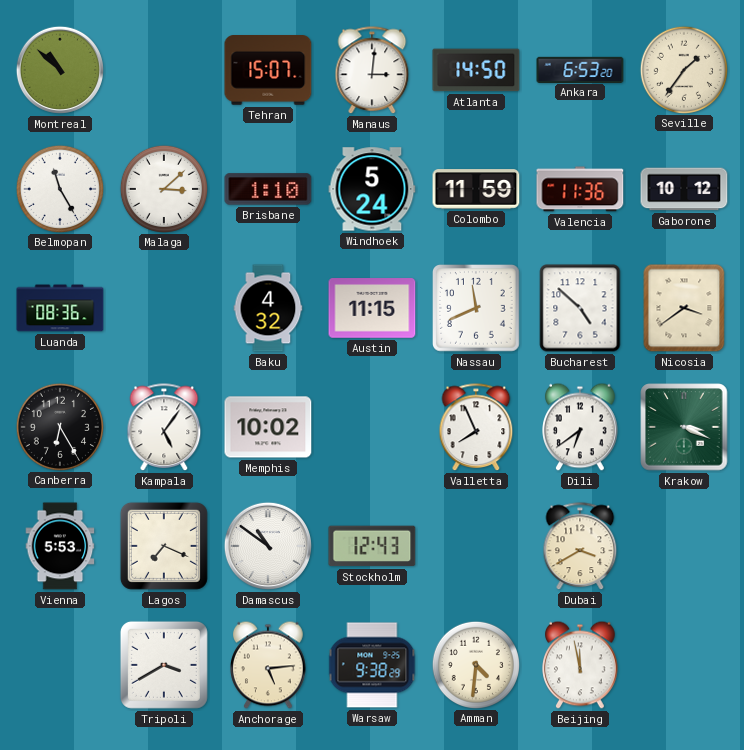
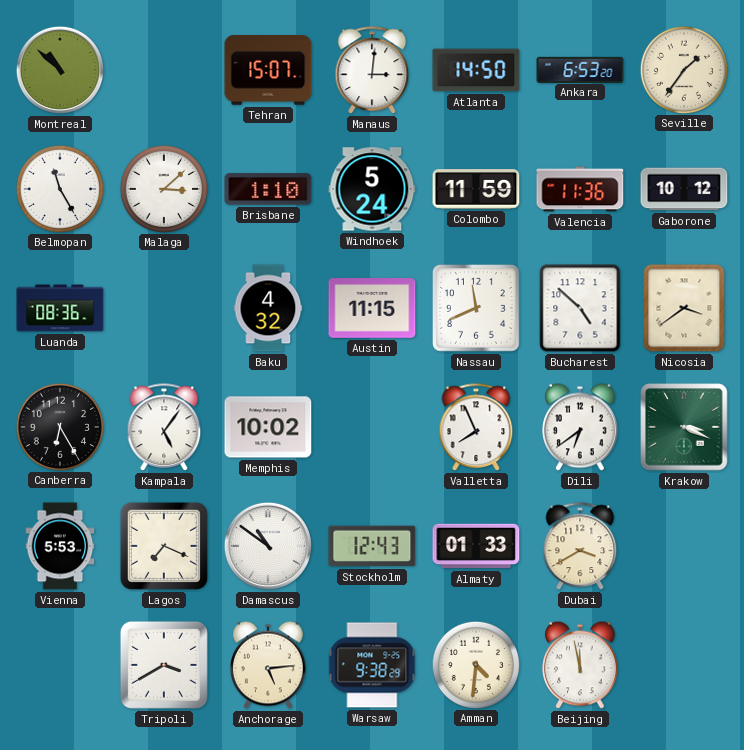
Almaty: none -> 01:33
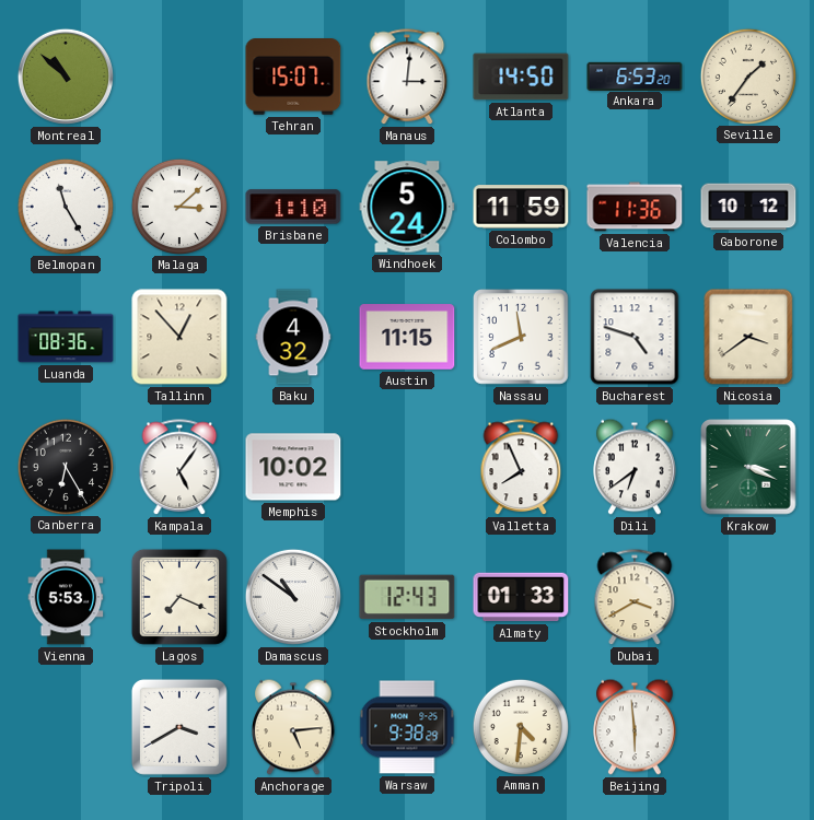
Tallinn: none -> 12:53
Bucharest: 4:52 -> 4:48
Beijing: 11:58 -> 5:59
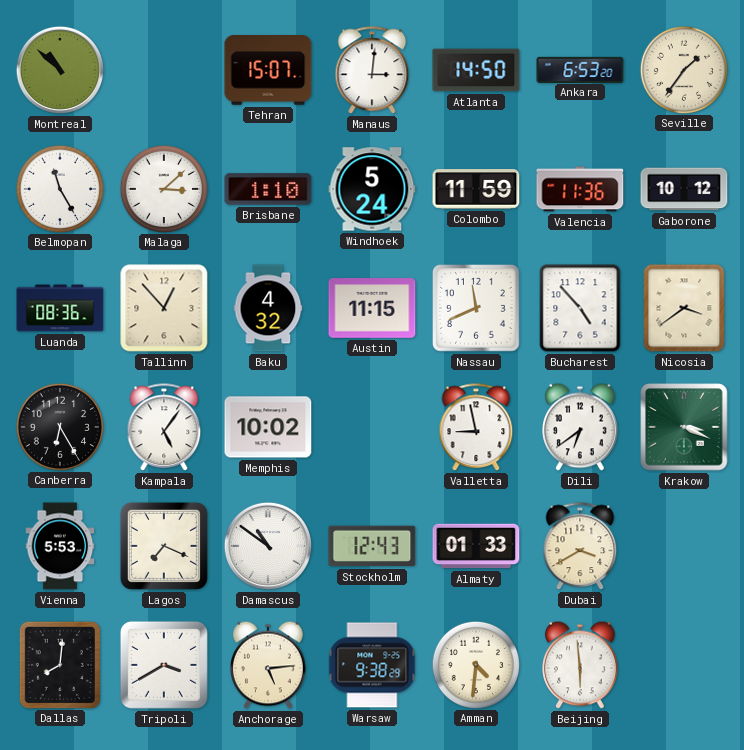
Bucharest: 4:48 -> 4:53
Valletta: 7:56 -> 8:58
Dallas: none -> 8:01
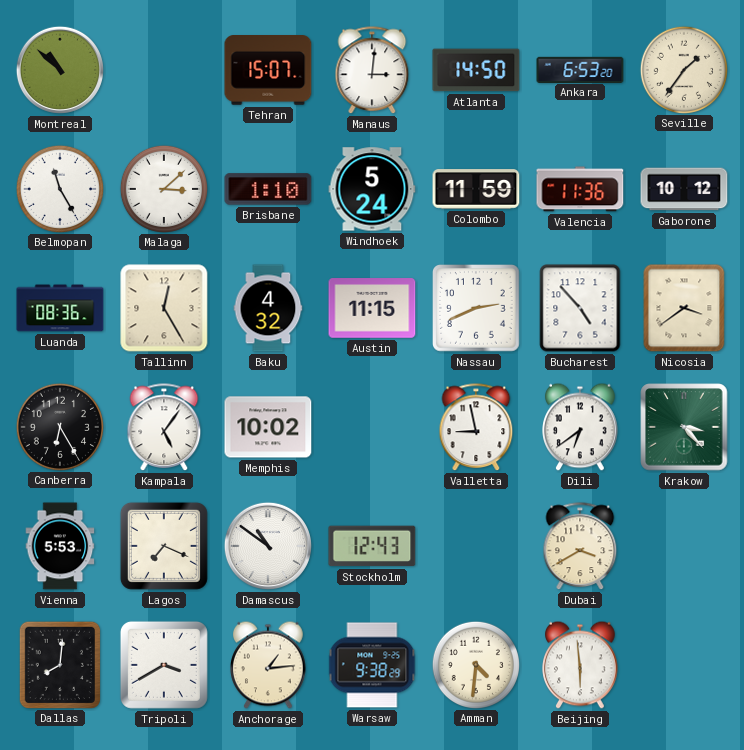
Tallinn: 12:53 -> 12:25
Nassau: 11:41 -> 2:41
Krakow: 3:19 -> 3:23
Almaty: 01:33 -> none
Anchorage: 5:14 -> 1:14
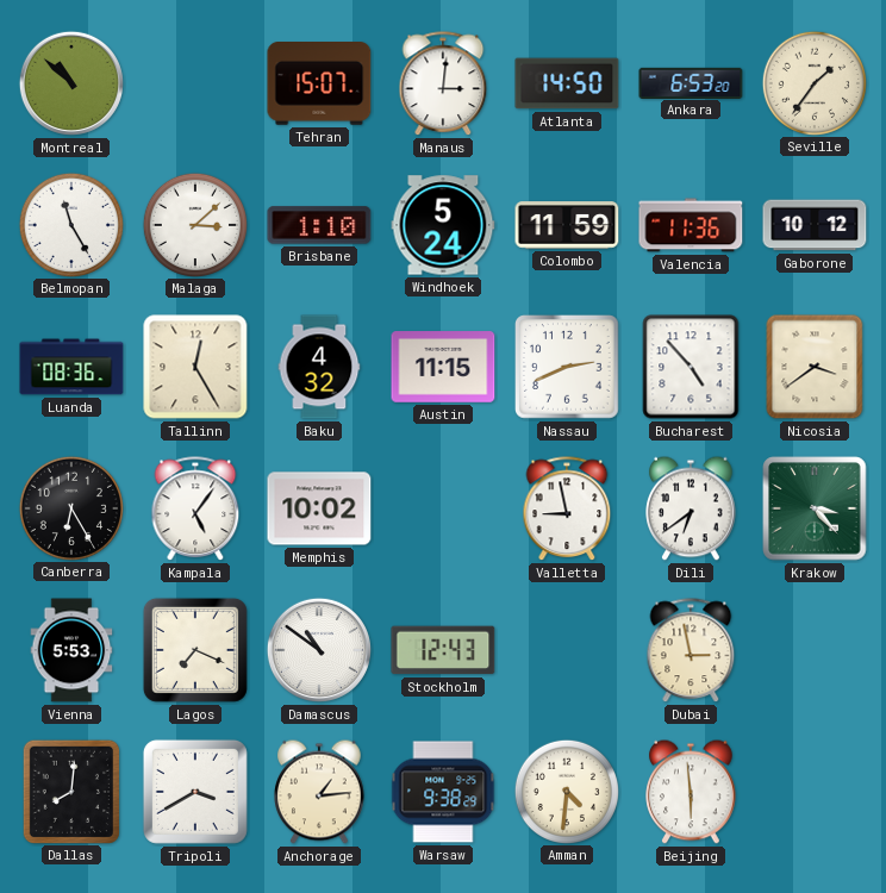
Dubai: 3:40 -> 2:58
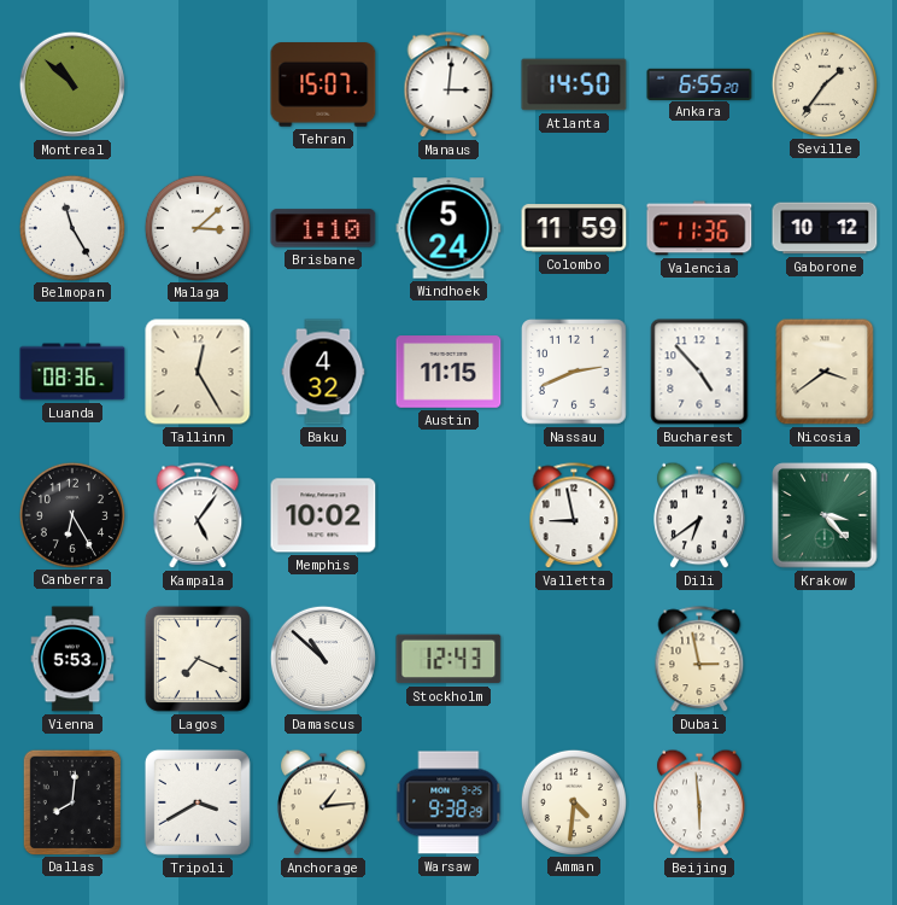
Ankara: 6:53 -> 6:55
Damascus: 10:51 -> 10:52
